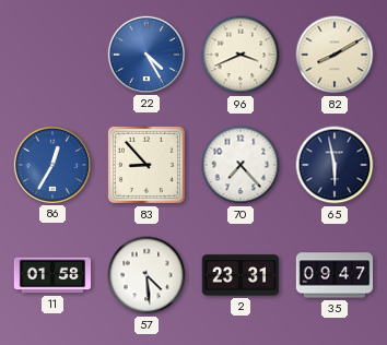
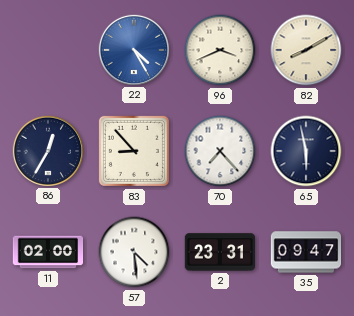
86 dial: blue -> navy
11: 01:58 -> 02:00
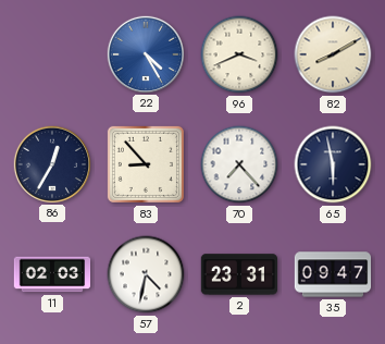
11: 02:00 -> 02:03
57: 4:29 -> 4:32
